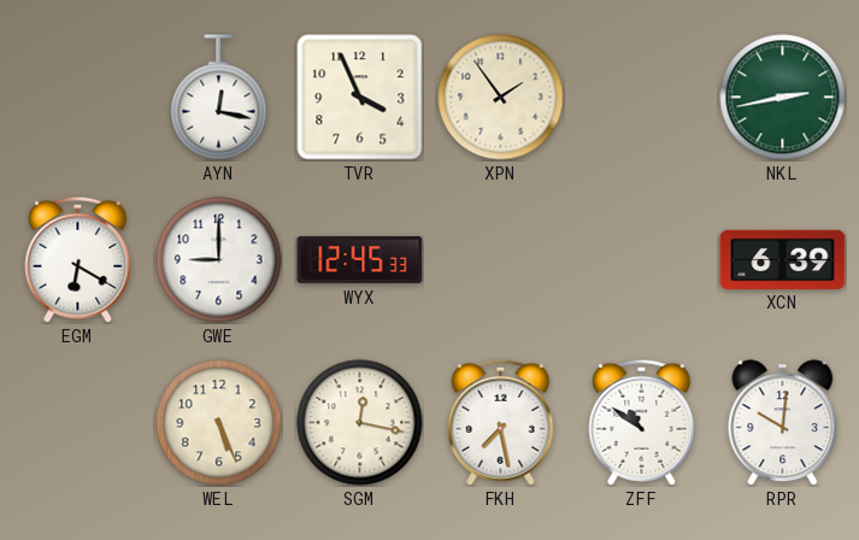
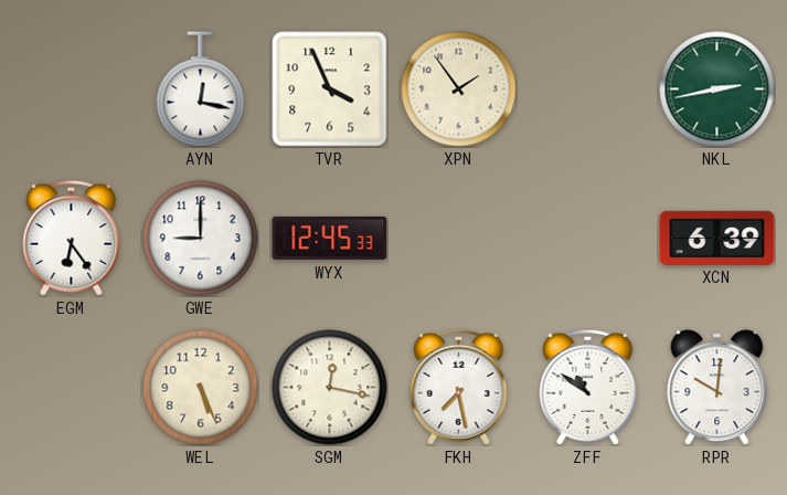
EGM: 6:20 -> 6:24
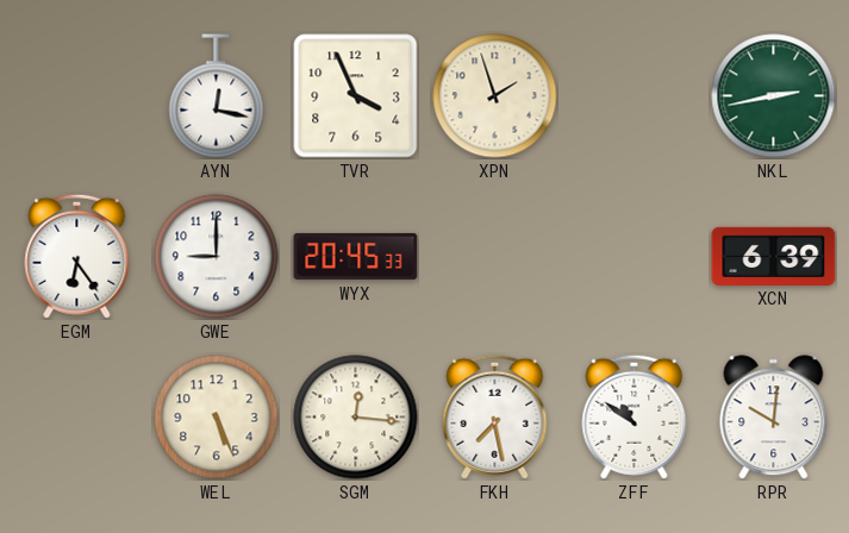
XPN: 1:54 -> 1:57
WYX: 12:45 -> 20:45
SGM: 12:17 -> 12:16
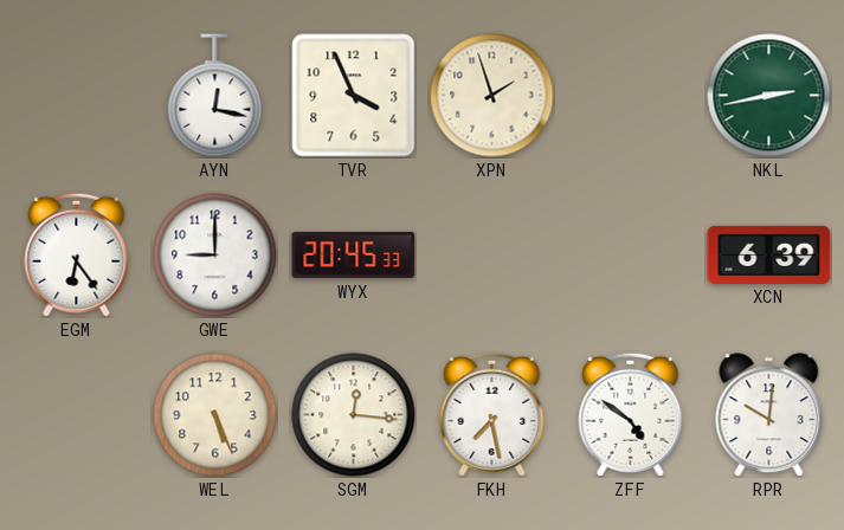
ZFF: 10:51 -> 4:51
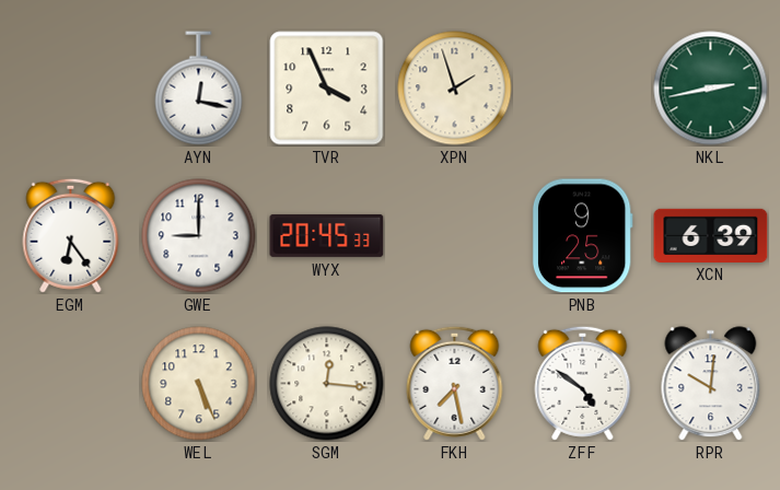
PNB: none -> 9:25
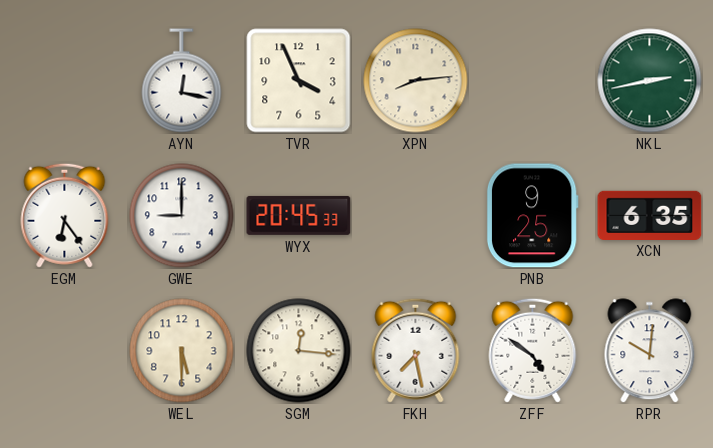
XPN: 1:57 -> 8:14
XCN: 6:39 -> 6:35
WEL: 5:26 -> 5:30
